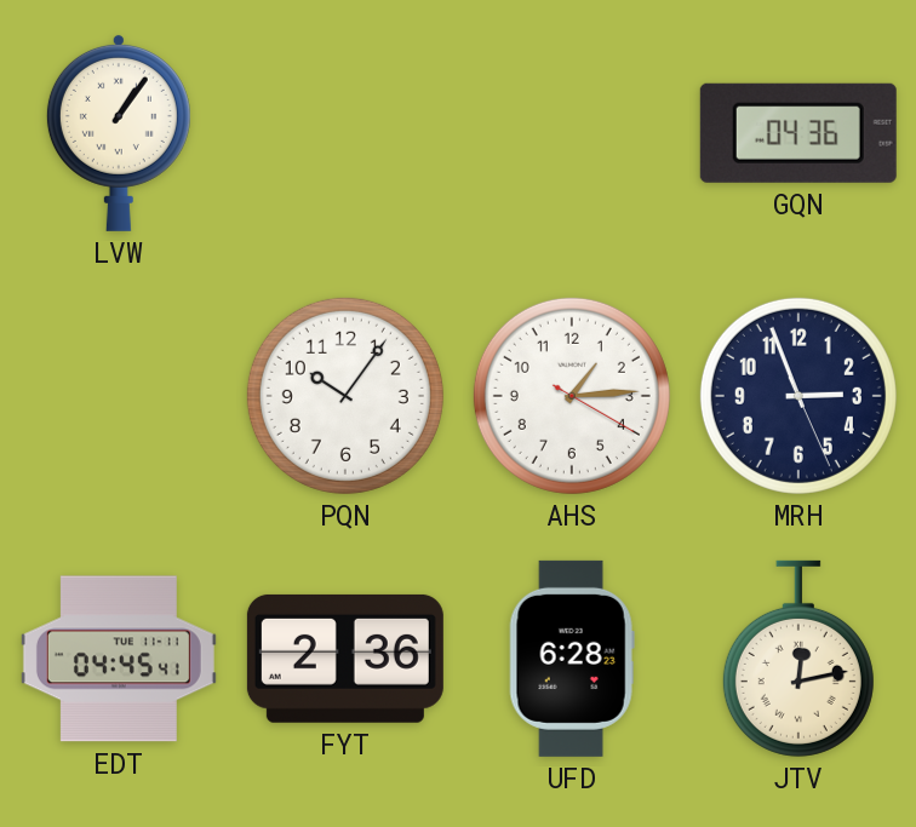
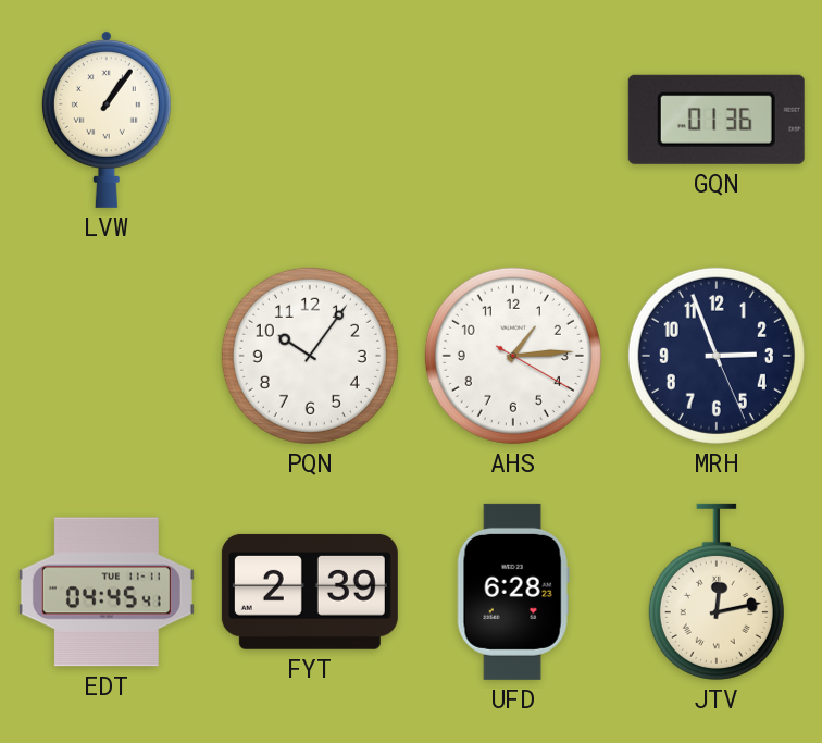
GQN: 04:36 -> 01:36
FYT: 2:36 -> 2:39
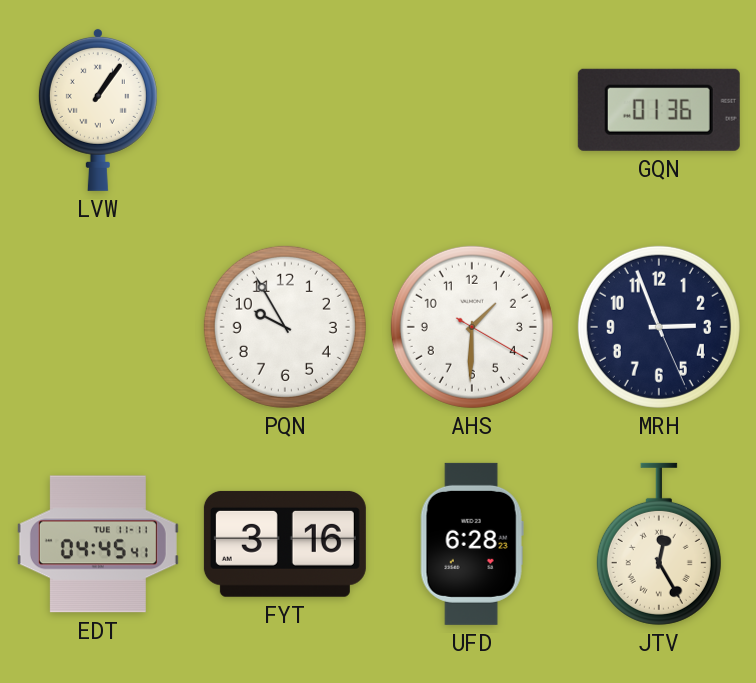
PQN: 10:06 -> 9:55
AHS: 1:14 -> 1:30
FYT: 2:39 -> 3:16
JTV: 12:13 -> 12:25
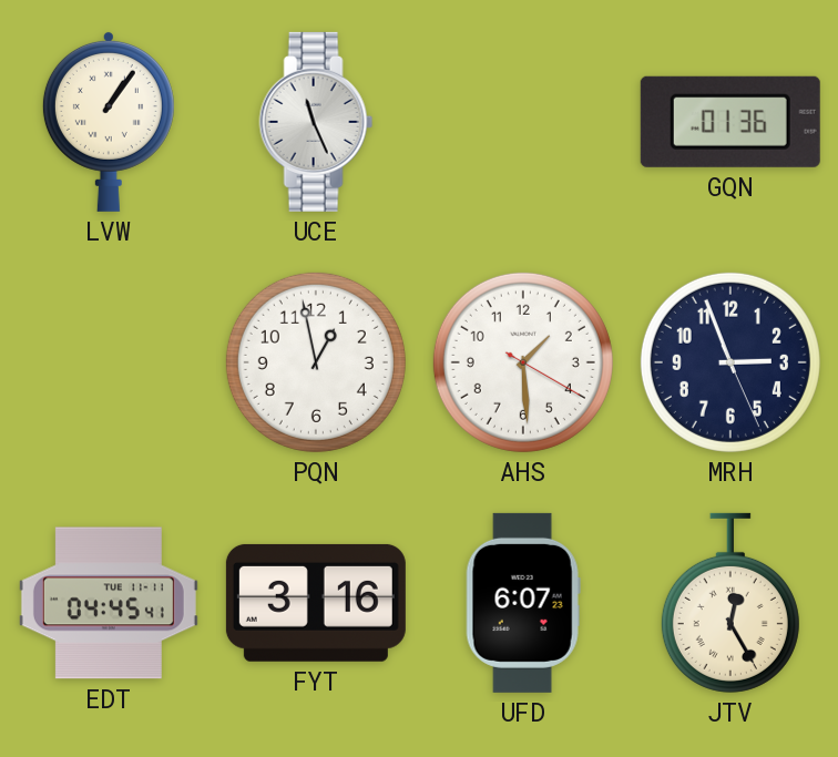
UCE: none -> 11:26
PQN: 9:55 -> 12:58
AHS: 1:30 -> 1:29
UFD: 6:28 -> 6:07
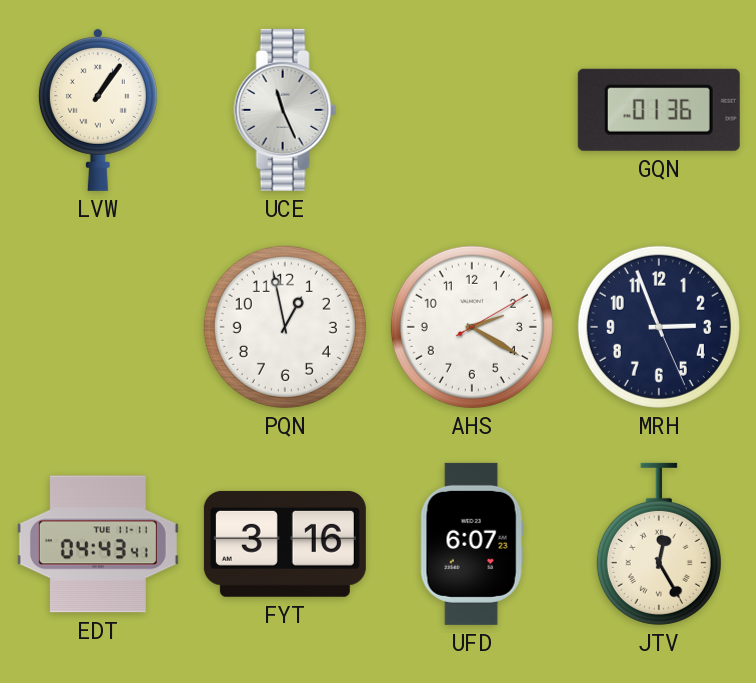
AHS: 1:29 -> 2:20
EDT: 04:45 -> 04:43
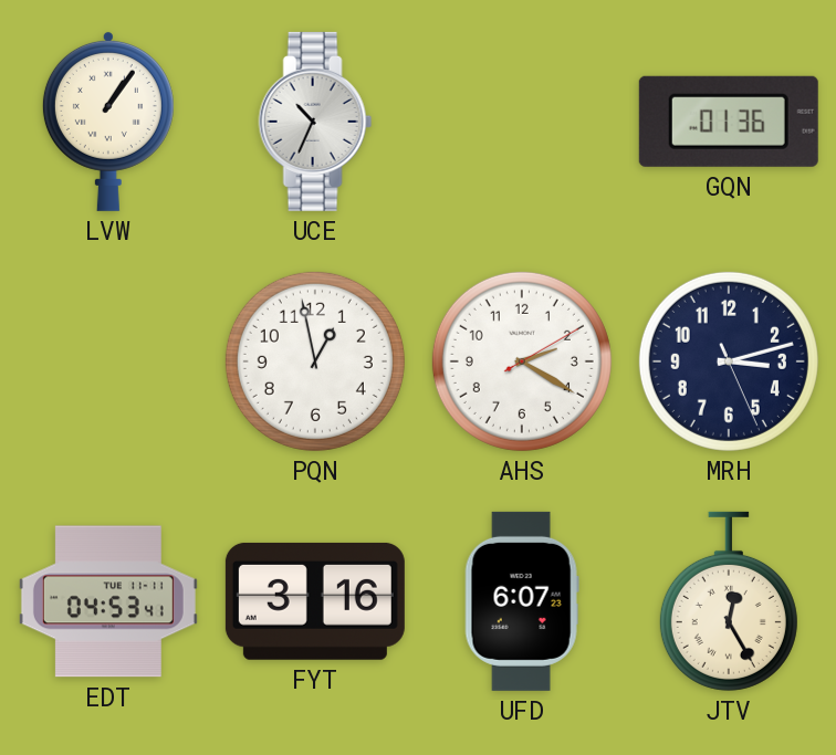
UCE: 11:26 -> 10:34
MRH: 2:56 -> 3:12
EDT: 04:43 -> 04:53
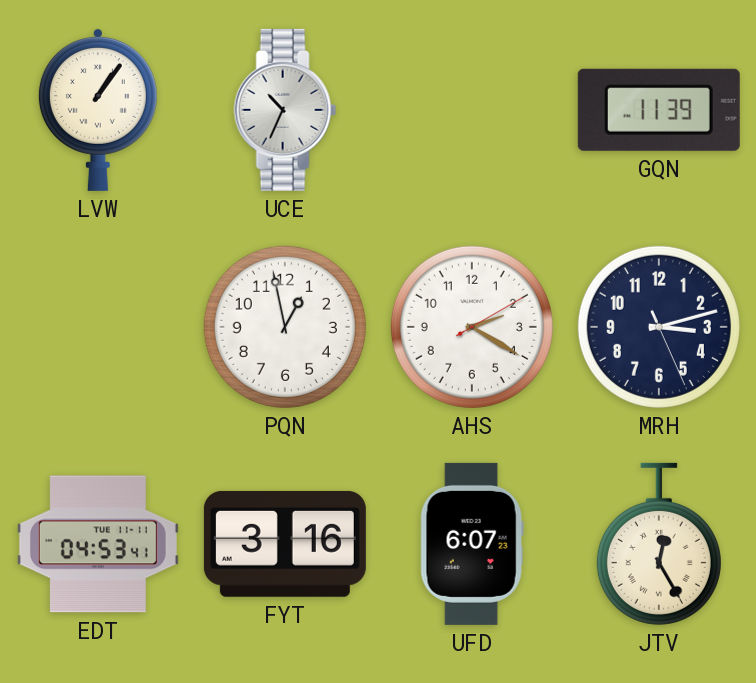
GQN: 01:36 -> 11:39
